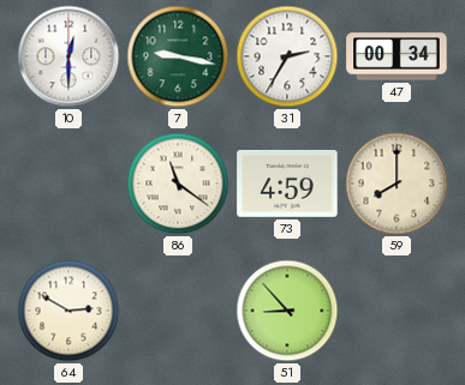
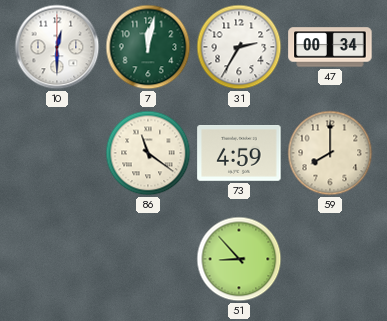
7: 9:17 -> 12:02
64: 2:50 -> none
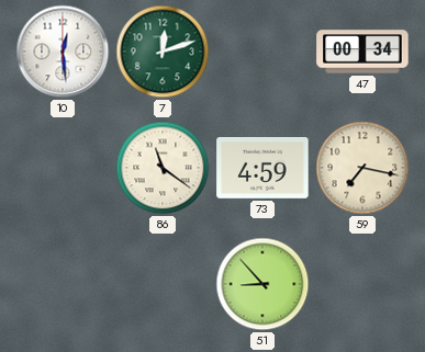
10: 12:30 -> 12:29
7: 12:02 -> 12:12
31: 2:35 -> none
59: 8:00 -> 7:17
